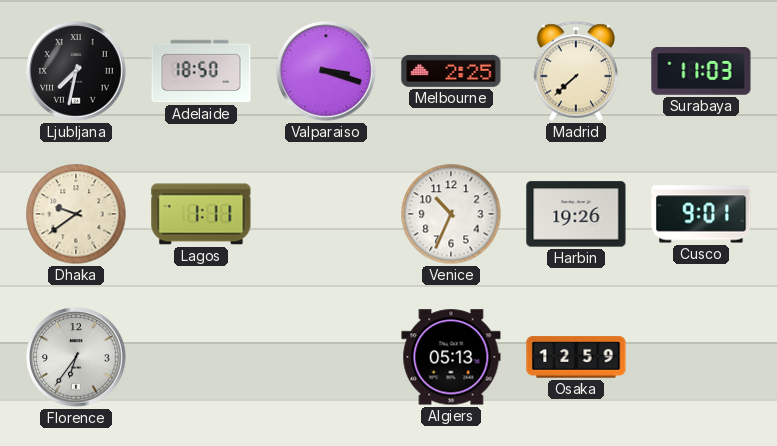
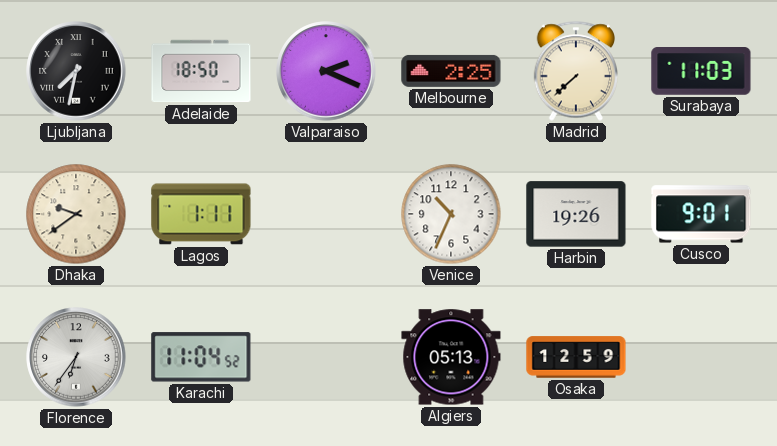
Valparaiso: 3:18 -> 2:19
Karachi: none -> 11:04
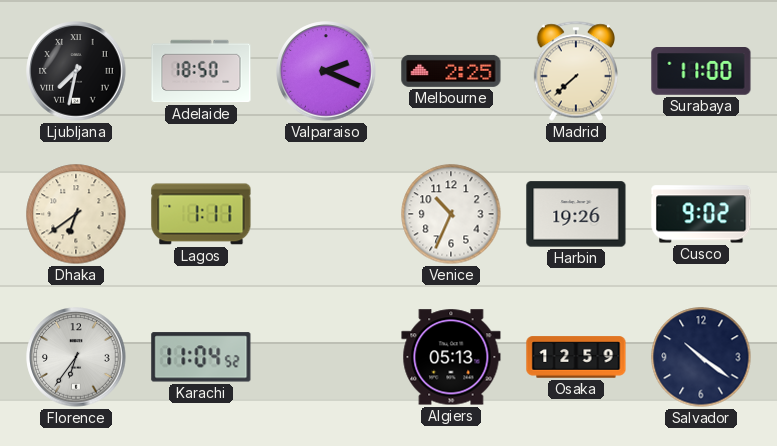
Surabaya: 11:03 -> 11:00
Dhaka: 9:39 -> 6:39
Cusco: 9:01 -> 9:02
Salvador: none -> 10:21
